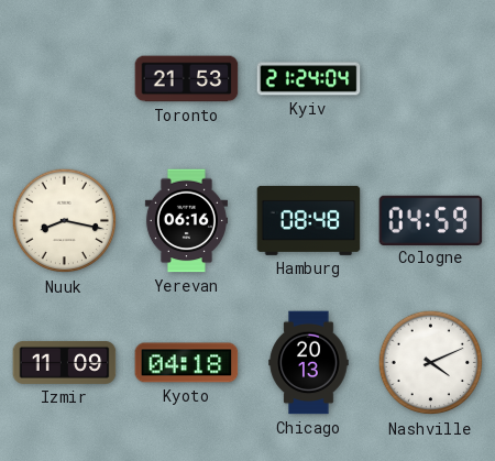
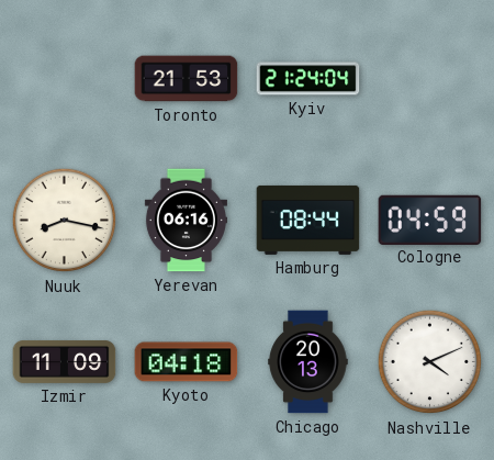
Hamburg: 08:48 -> 08:44
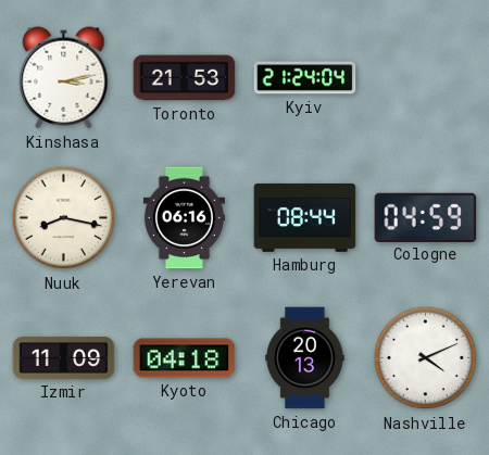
Kinshasa: none -> 3:13
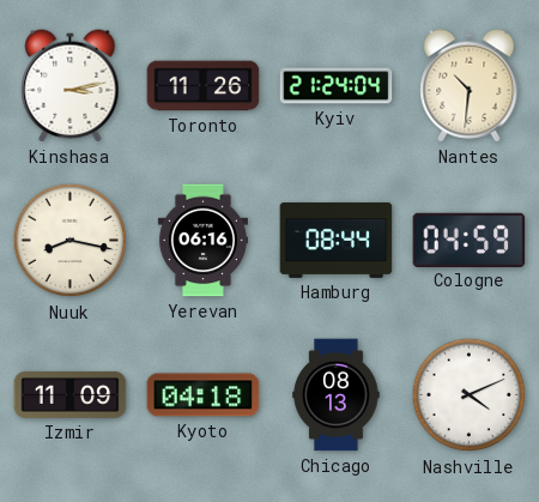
Toronto: 21:53 -> 11:26
Nantes: none -> 10:31
Chicago: 20:13 -> 08:13
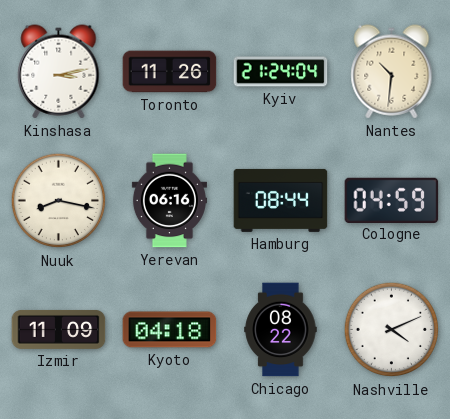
Chicago: 08:13 -> 08:22
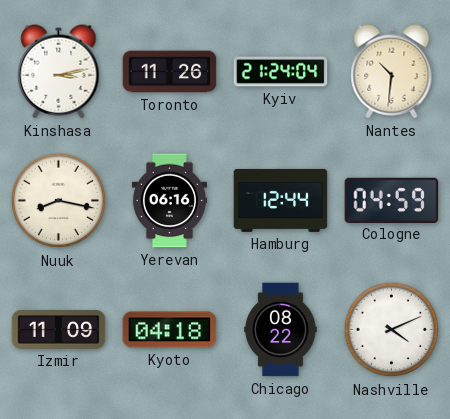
Hamburg: 08:44 -> 12:44
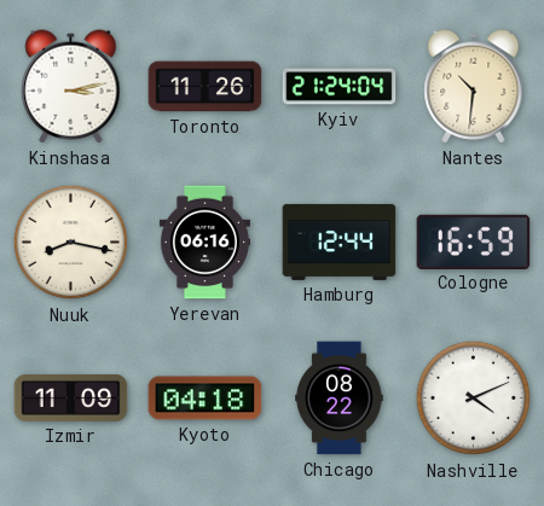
Cologne: 04:59 -> 16:59
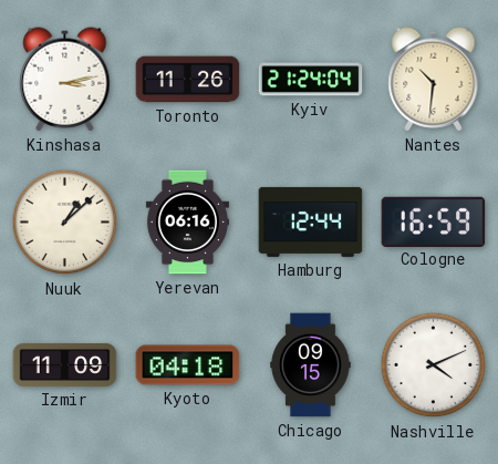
Nuuk: 8:17 -> 1:08
Chicago: 08:22 -> 09:15
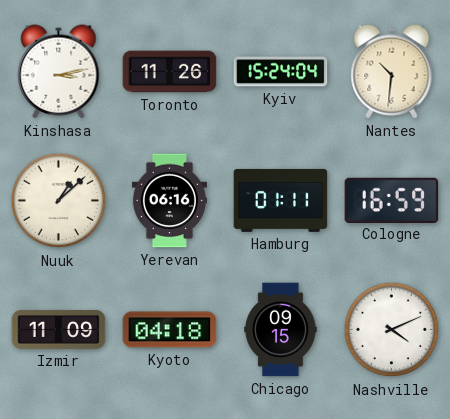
Kyiv: 21:24 -> 15:24
Hamburg: 12:44 -> 01:11
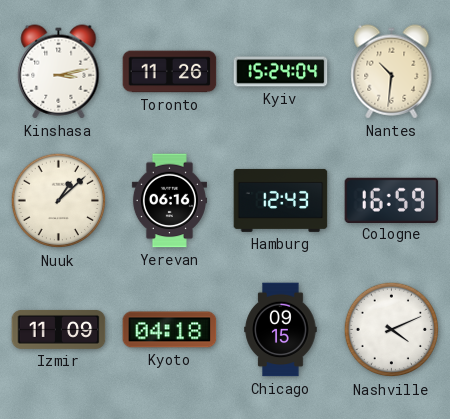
Hamburg: 01:11 -> 12:43
